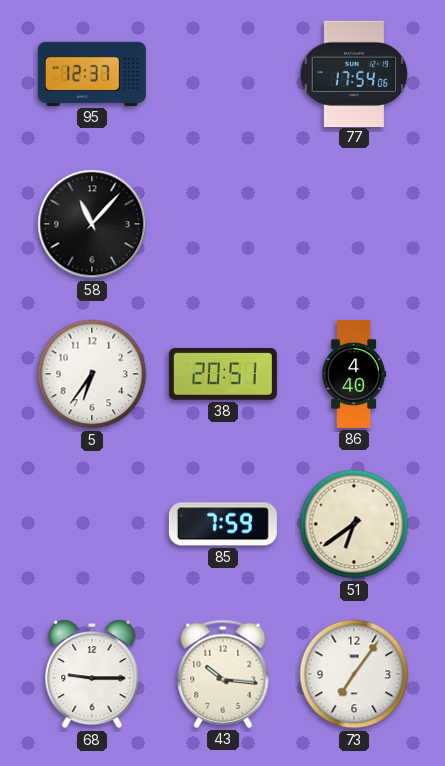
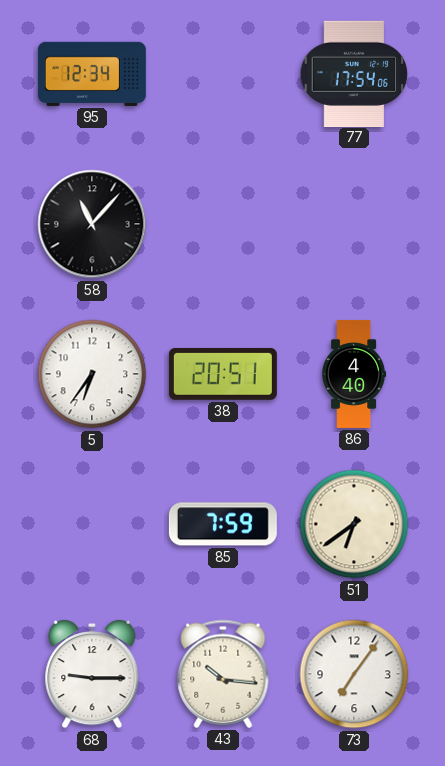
95: 12:37 -> 12:34
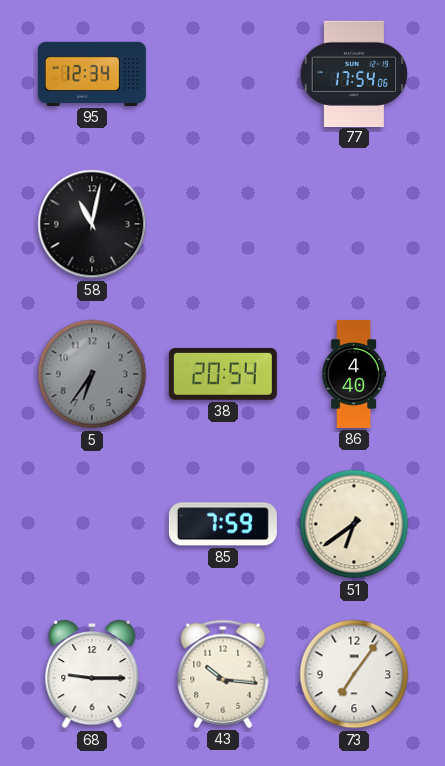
58: 11:07 -> 11:02
5 dial: white -> grey
38: 20:51 -> 20:54
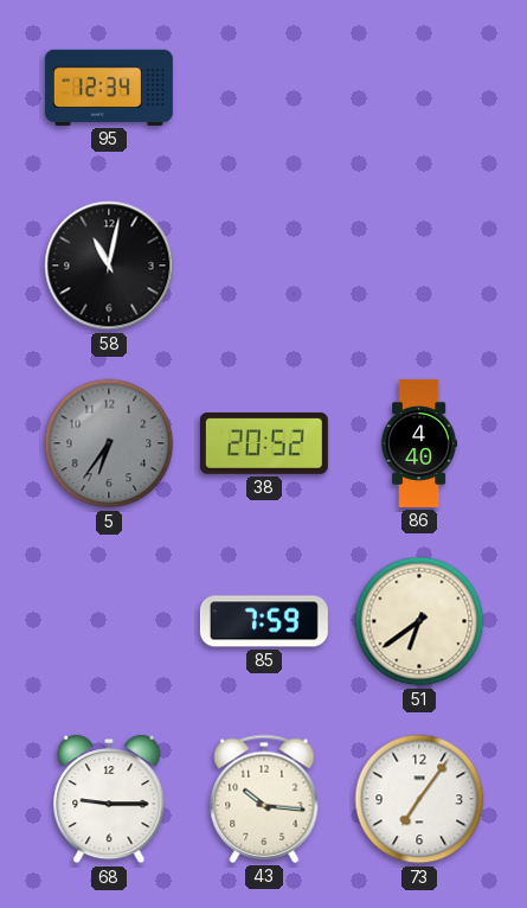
77: 17:54 -> none
38: 20:54 -> 20:52
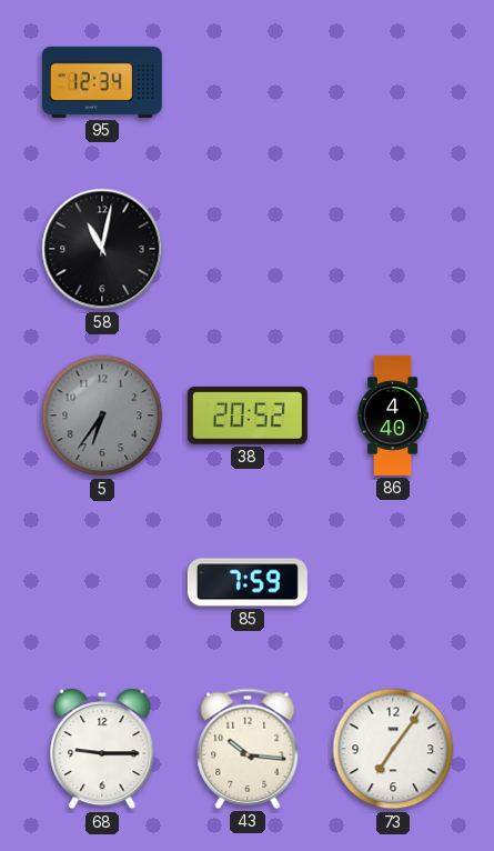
51: 6:39 -> none
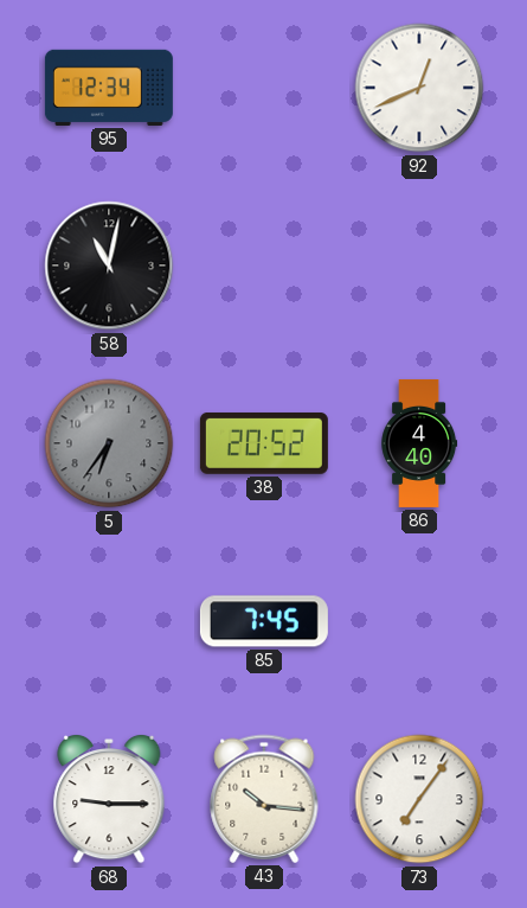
92: none -> 12:41
85: 7:59 -> 7:45
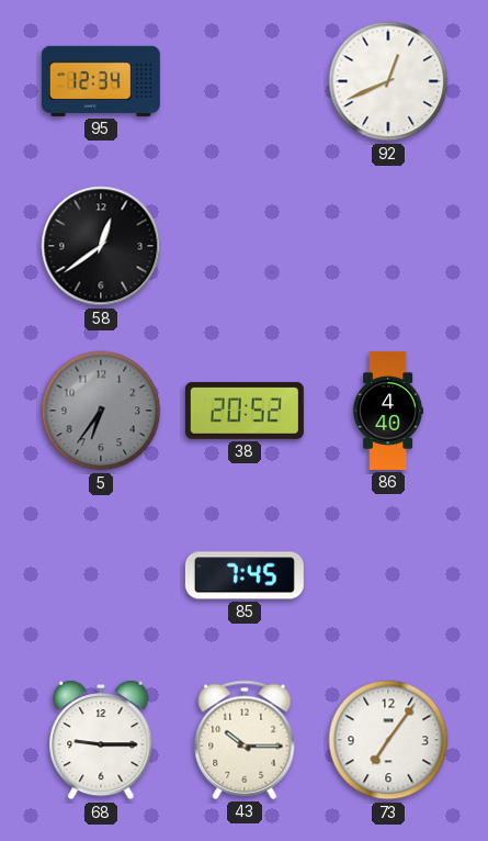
58: 11:02 -> 12:39
43: 10:16 -> 10:15
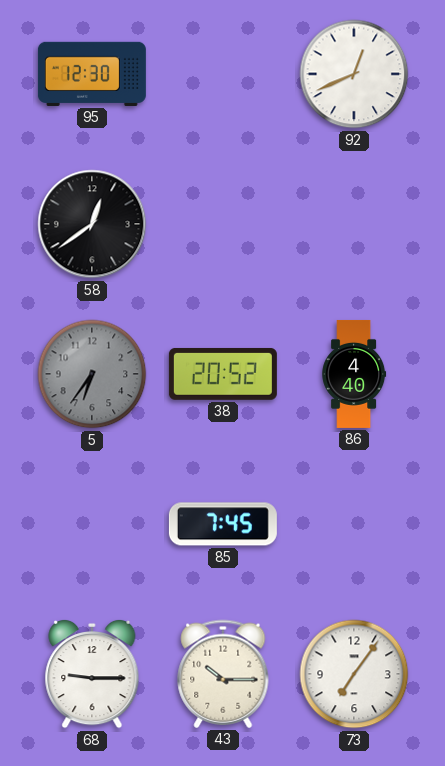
95: 12:34 -> 12:30
